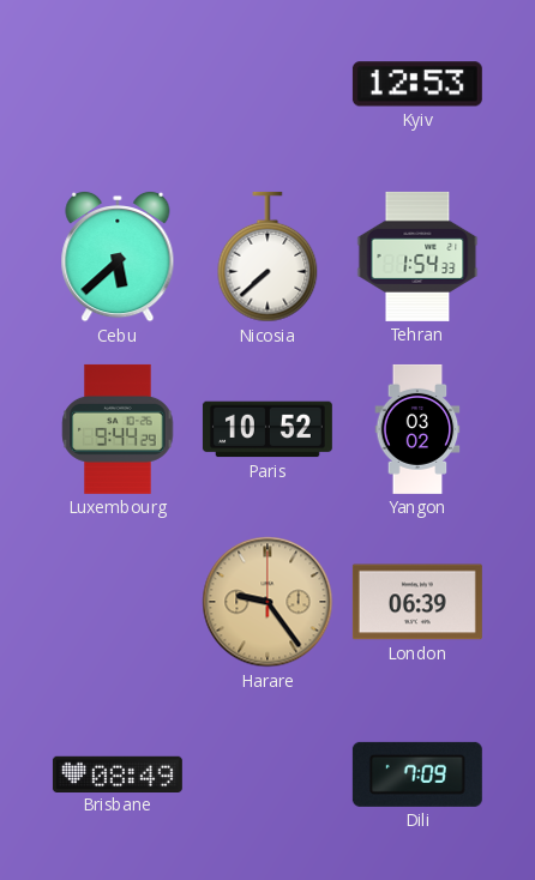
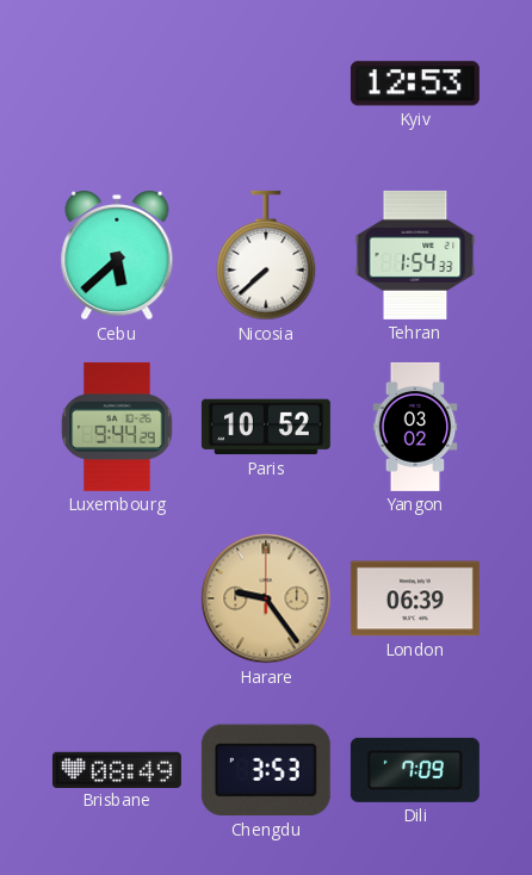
Chengdu: none -> 3:53
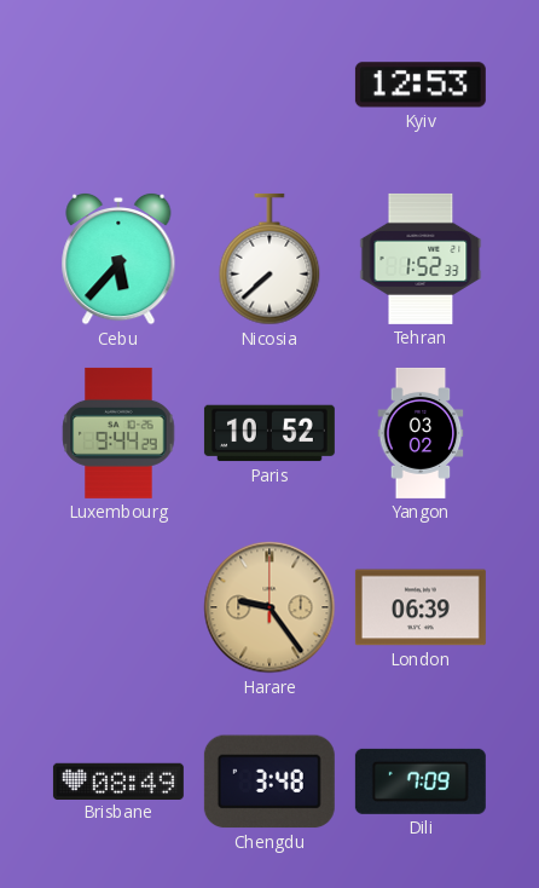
Cebu: 5:38 -> 5:37
Tehran: 1:54 -> 1:52
Chengdu: 3:53 -> 3:48
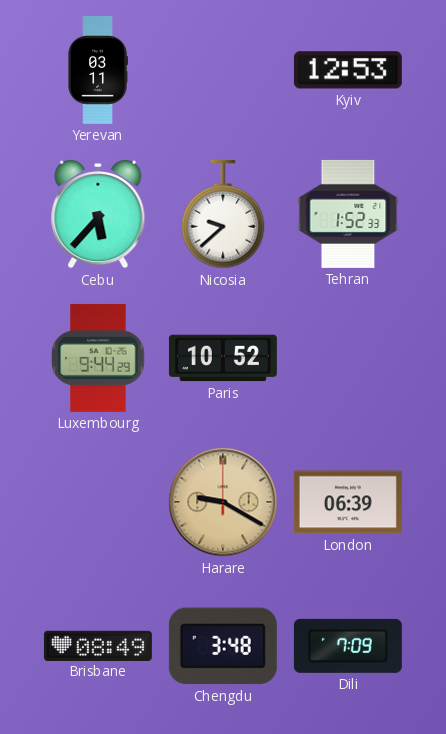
Yerevan: none -> 03:11
Nicosia: 7:38 -> 9:38
Yangon: 03:02 -> none
Harare: 9:24 -> 9:20
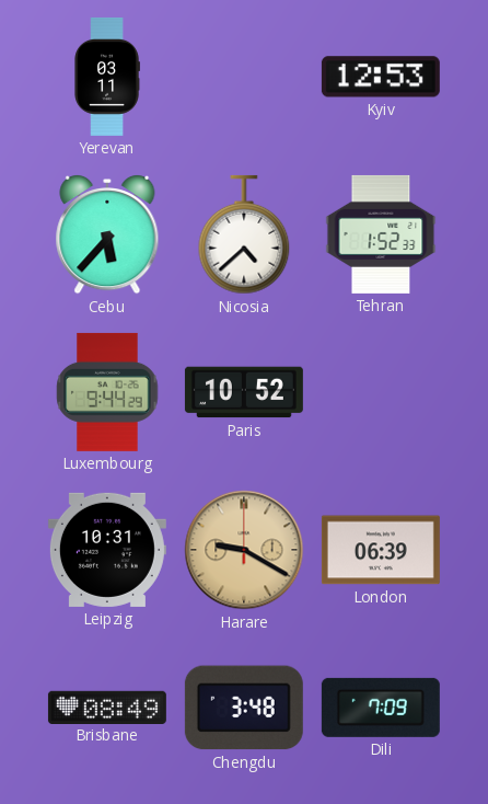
Nicosia: 9:38 -> 4:38
Leipzig: none -> 10:31
